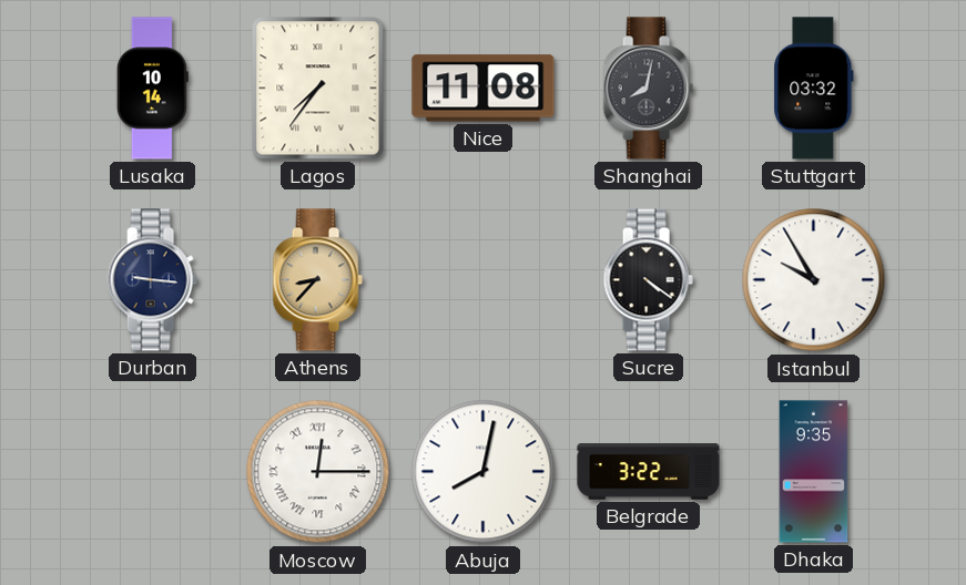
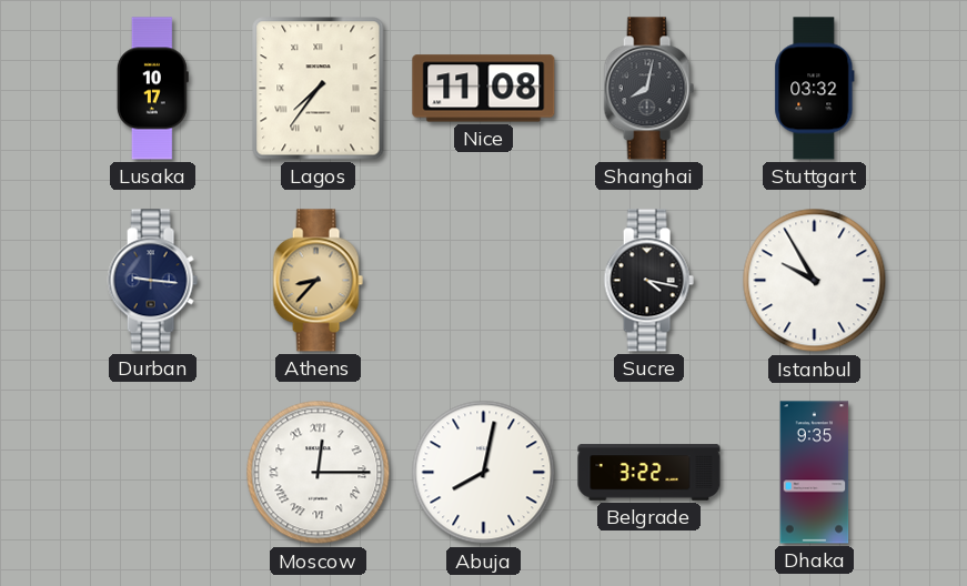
Lusaka: 10:14 -> 10:17
Sucre: 4:21 -> 4:17
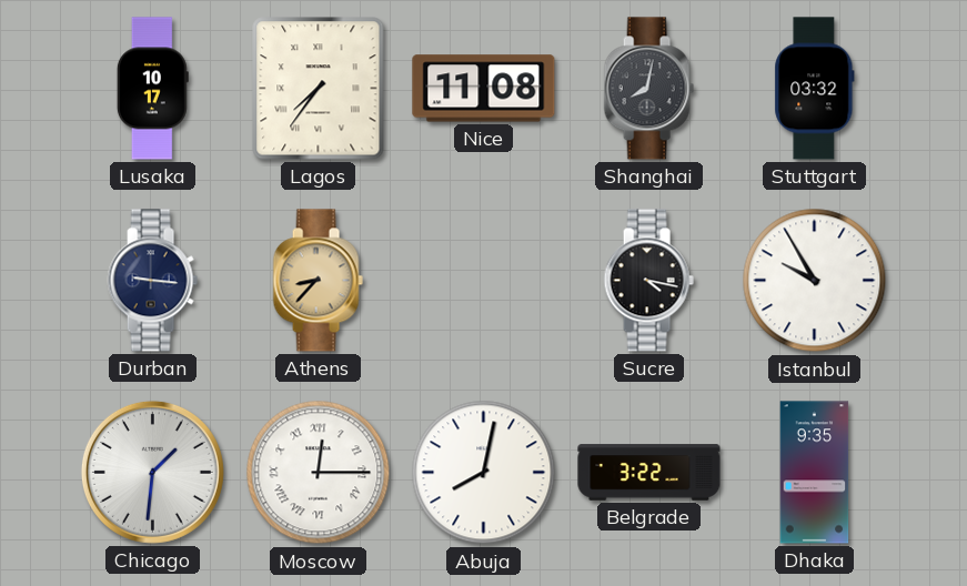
Chicago: none -> 1:31
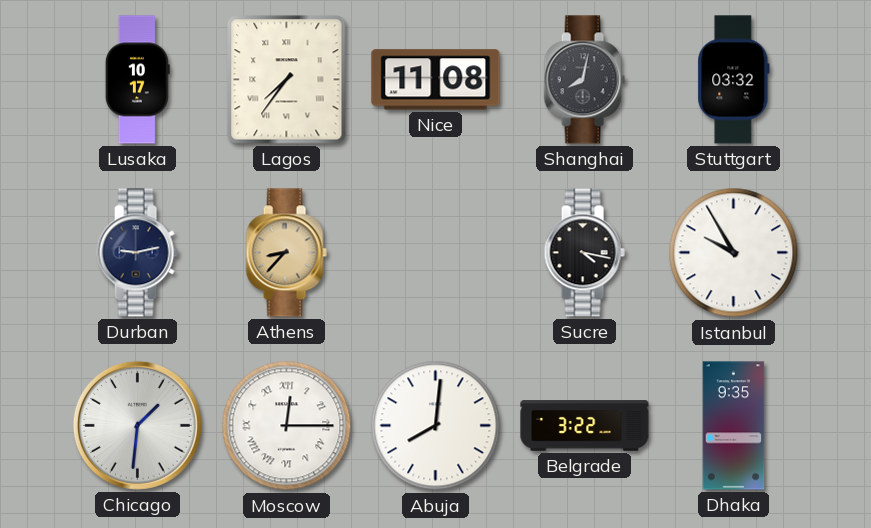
Durban: 9:16 -> 9:13
Abuja: 8:02 -> 8:01
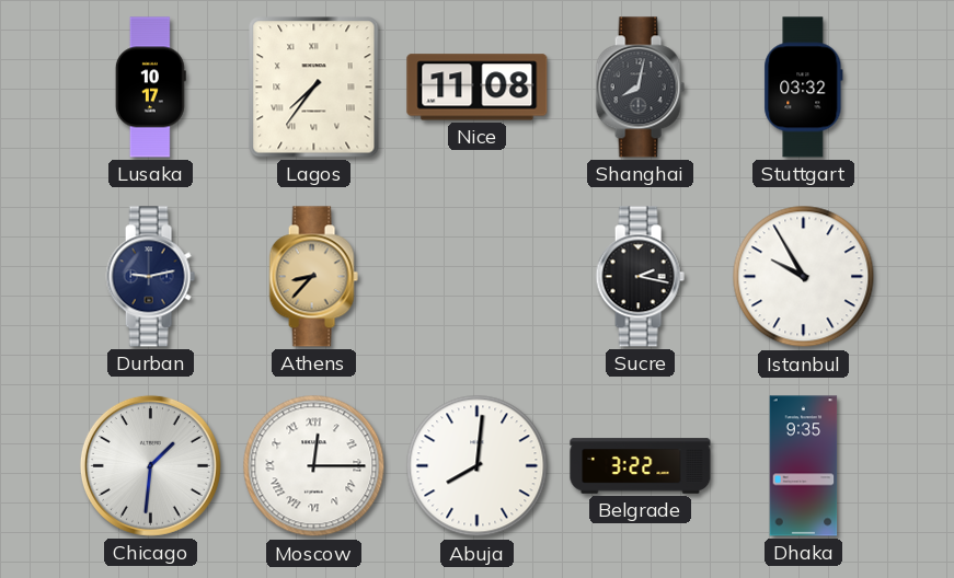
Sucre: 4:17 -> 2:17
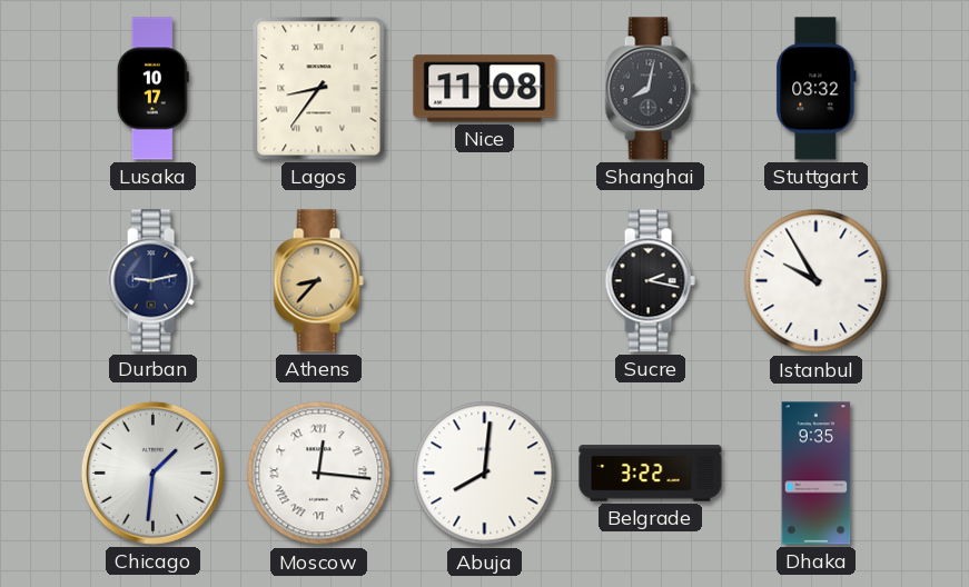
Lagos: 7:36 -> 8:36
Moscow: 12:15 -> 12:16
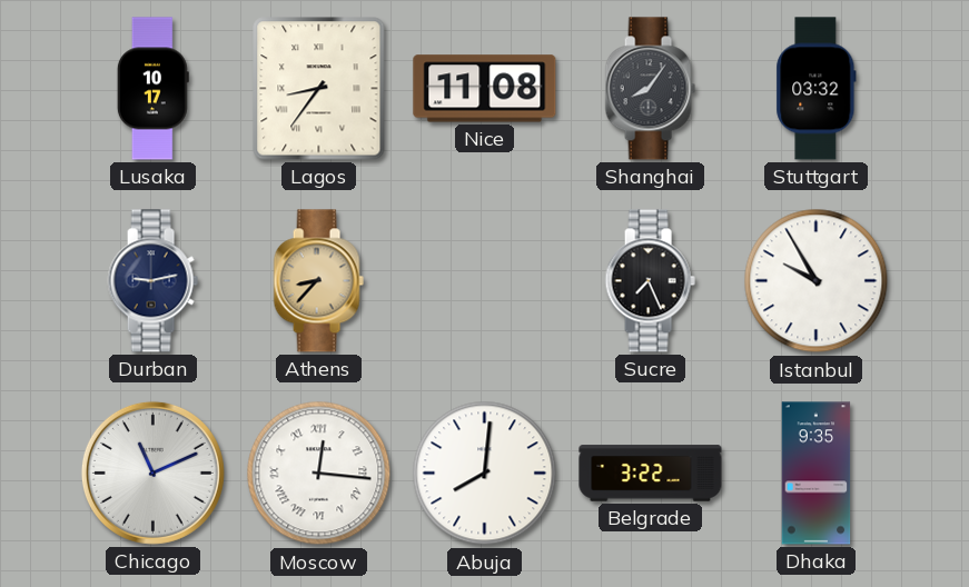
Shanghai: 8:02 -> 8:06
Sucre: 2:17 -> 7:26
Chicago: 1:31 -> 11:11
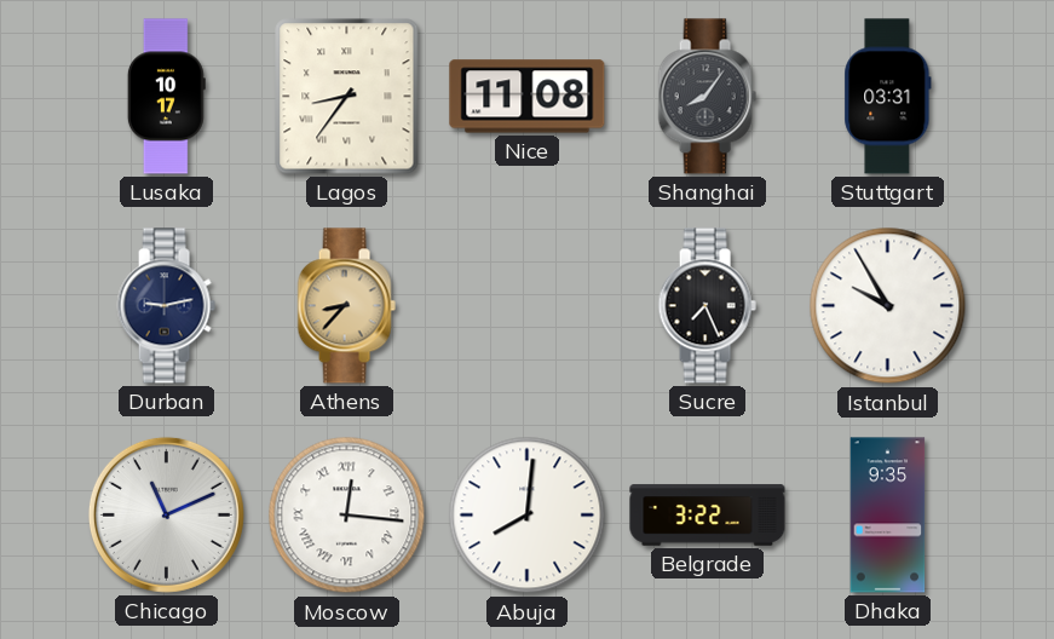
Stuttgart: 03:32 -> 03:31
